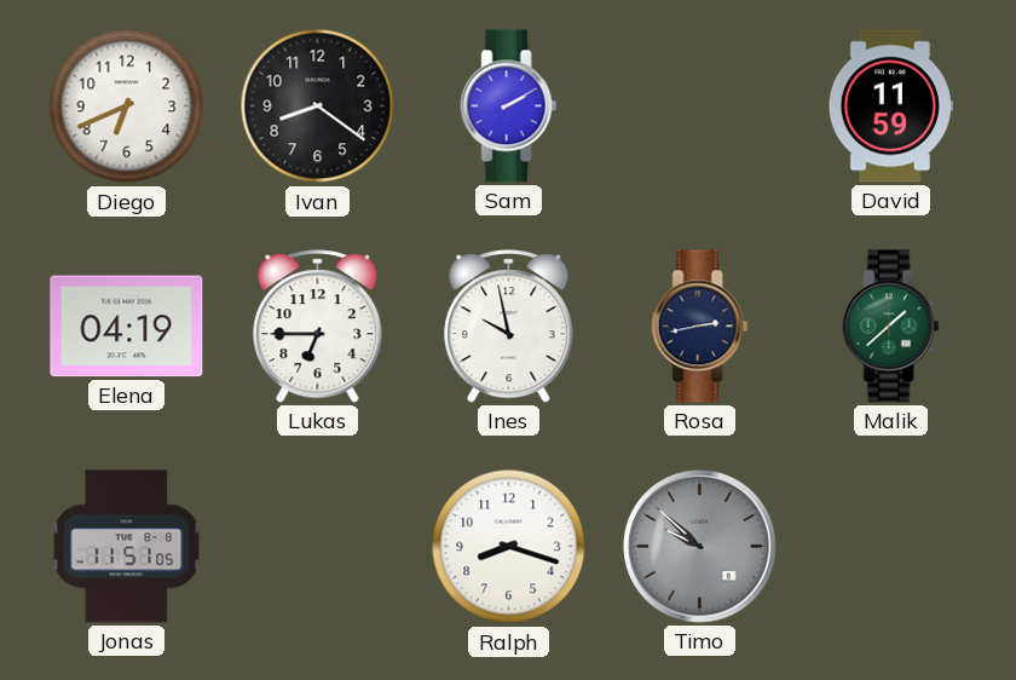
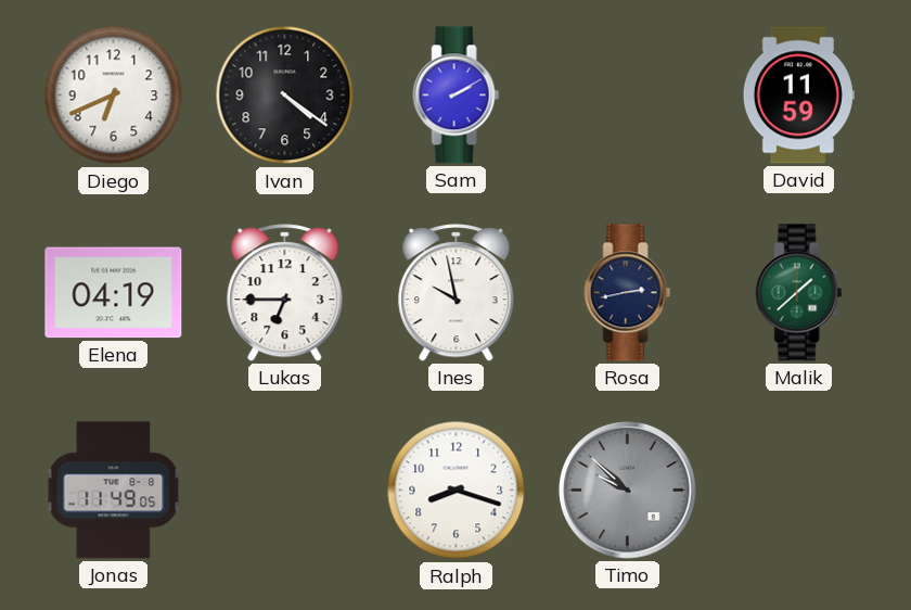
Ivan: 8:21 -> 4:21
Jonas: 11:51 -> 11:49
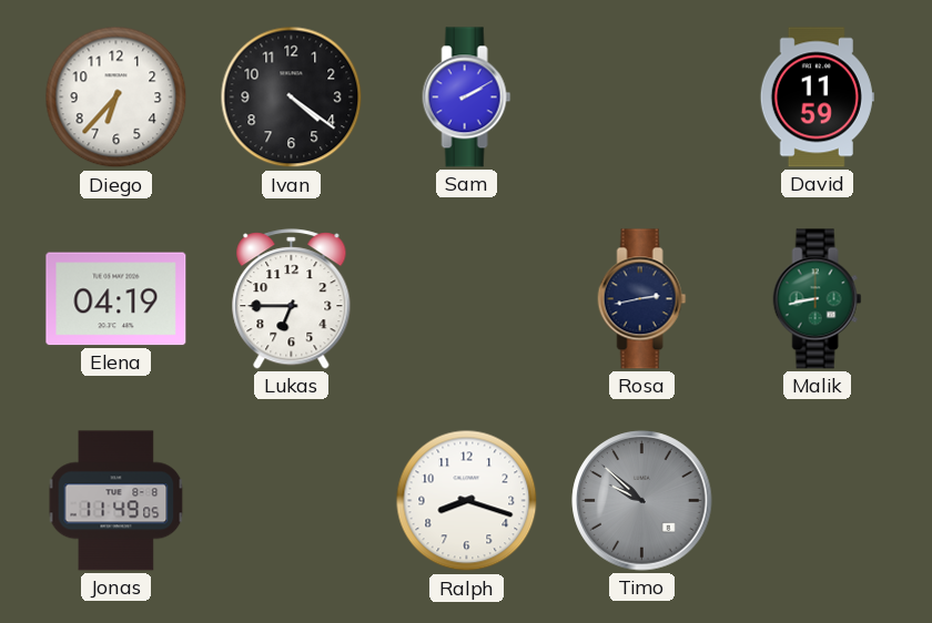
Diego: 6:41 -> 6:37
Ines: 9:58 -> none
Malik: 1:38 -> 8:43
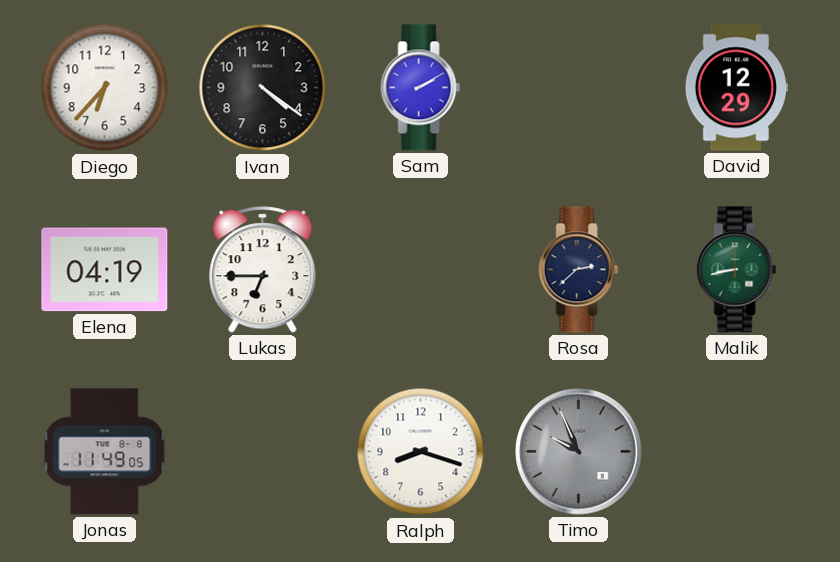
David: 11:59 -> 12:29
Rosa: 2:43 -> 2:38
Timo: 9:52 -> 9:56
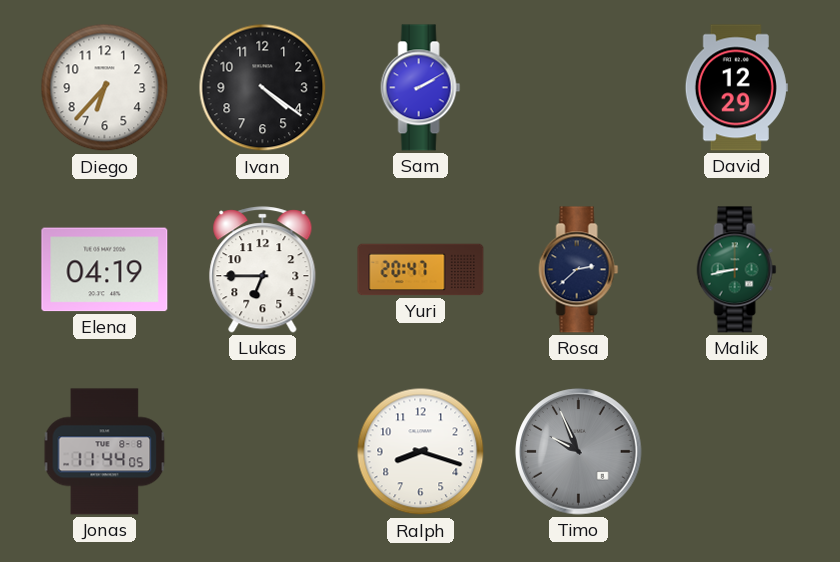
Yuri: none -> 20:47
Jonas: 11:49 -> 11:44
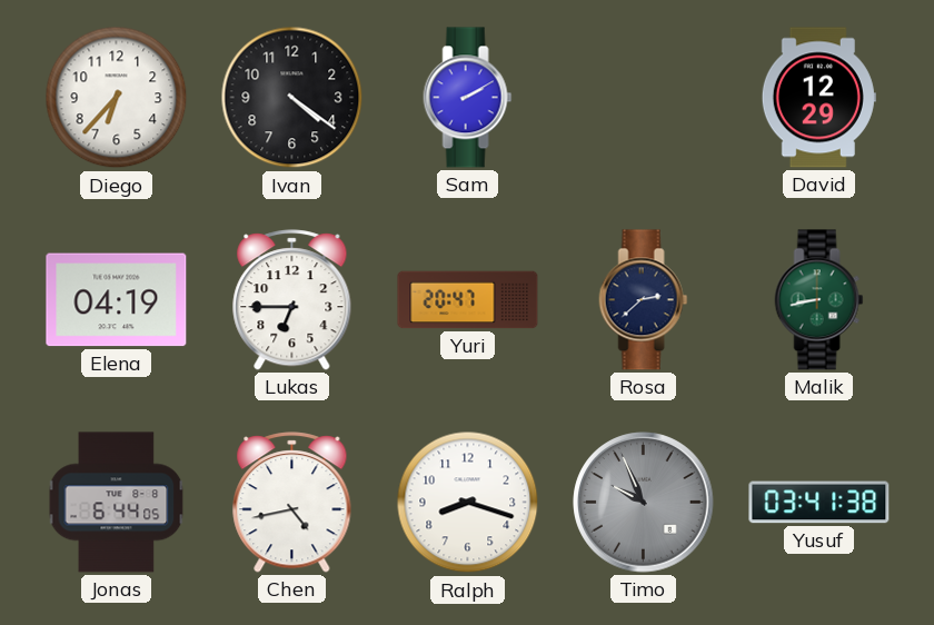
Jonas: 11:44 -> 6:44
Chen: none -> 4:43
Yusuf: none -> 03:41
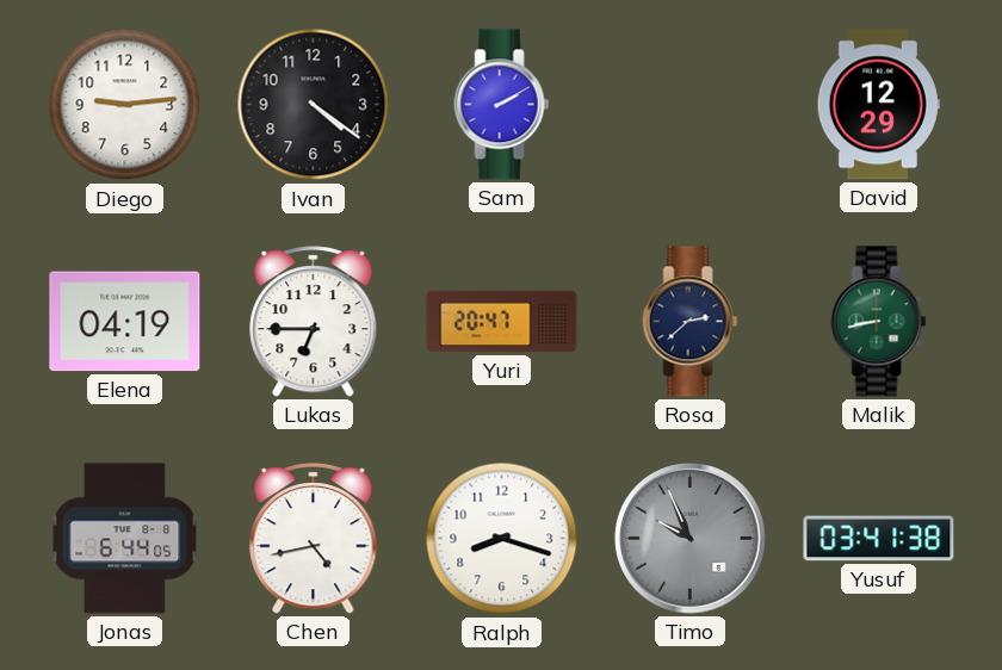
Diego: 6:37 -> 9:14
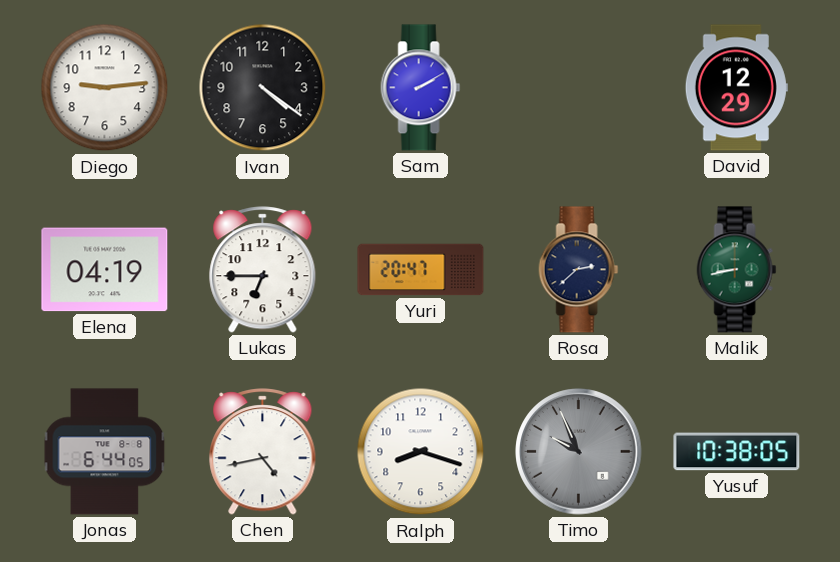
Yusuf: 03:41 -> 10:38
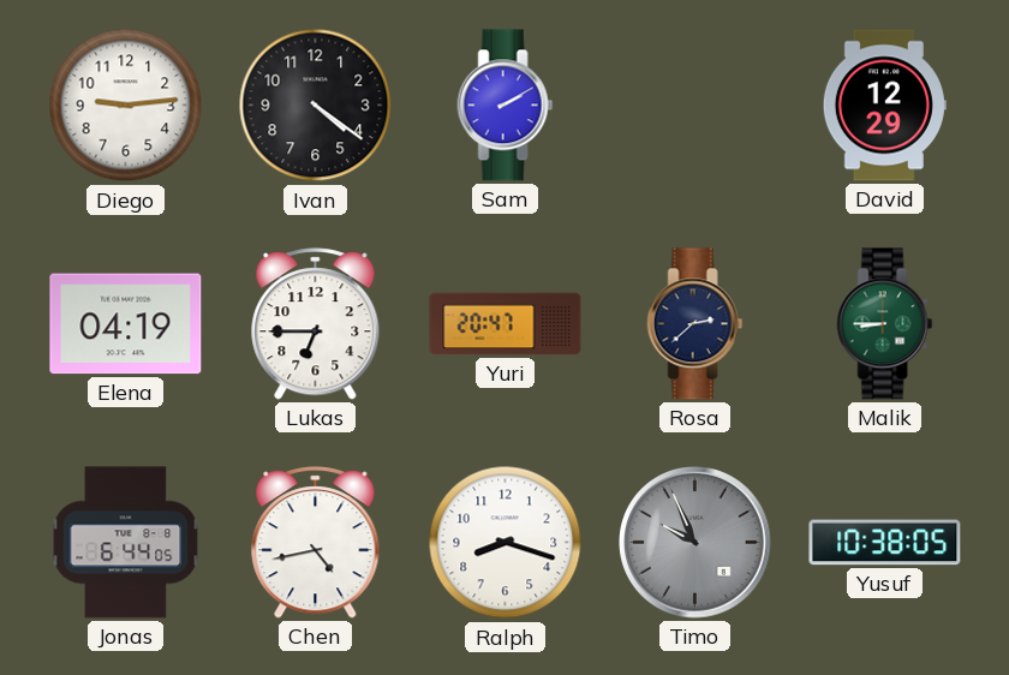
Malik: 8:43 -> 8:45
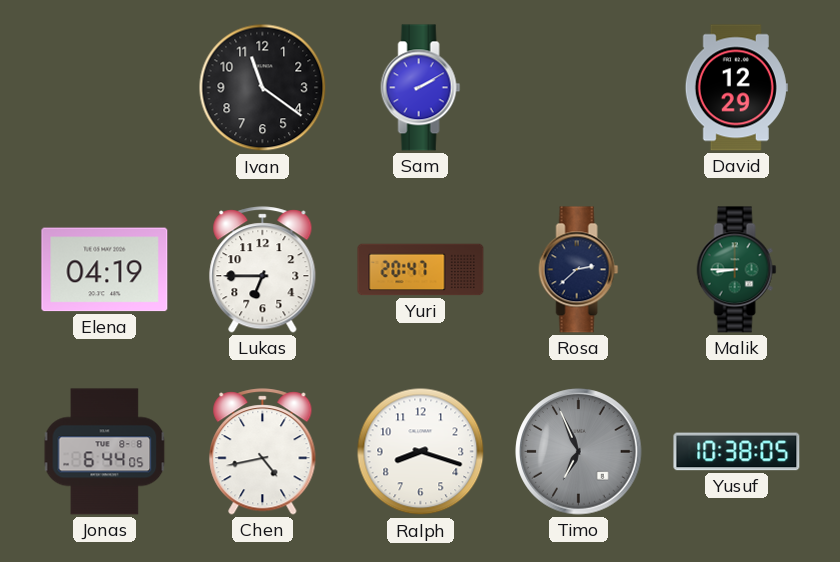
Diego: 9:14 -> none
Ivan: 4:21 -> 11:21
Timo: 9:56 -> 6:56
